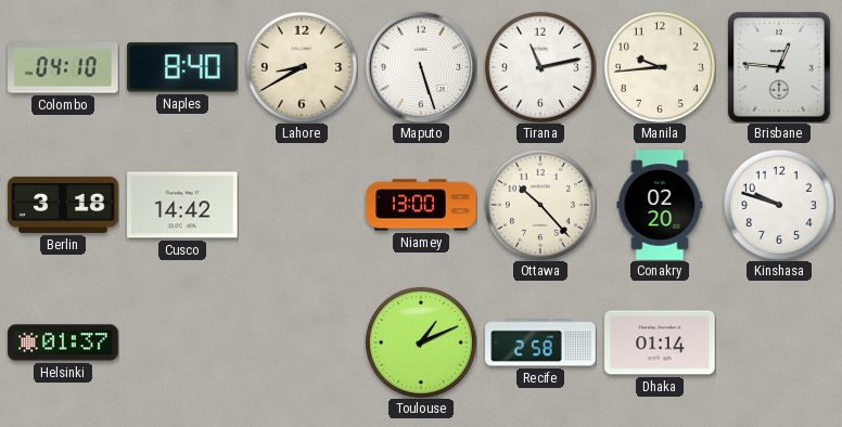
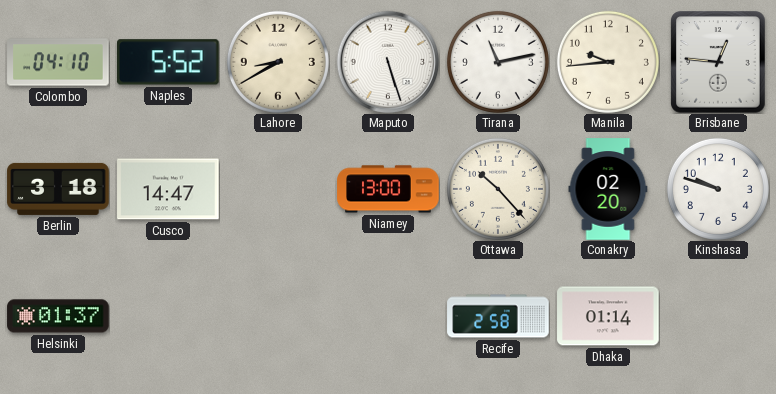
Naples: 8:40 -> 5:52
Cusco: 14:42 -> 14:47
Toulouse: 1:11 -> none
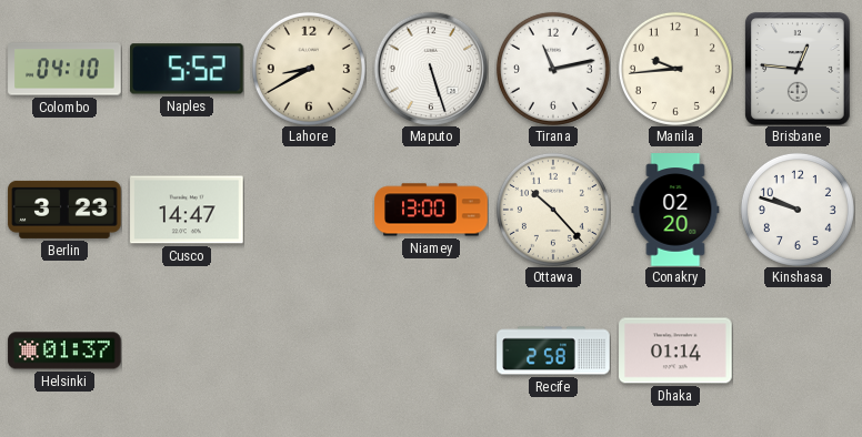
Berlin: 3:18 -> 3:23
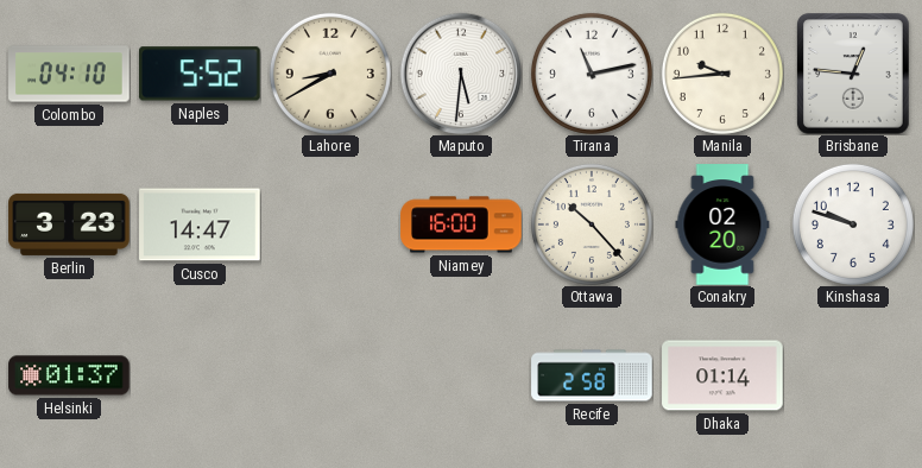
Maputo: 5:27 -> 5:31
Niamey: 13:00 -> 16:00
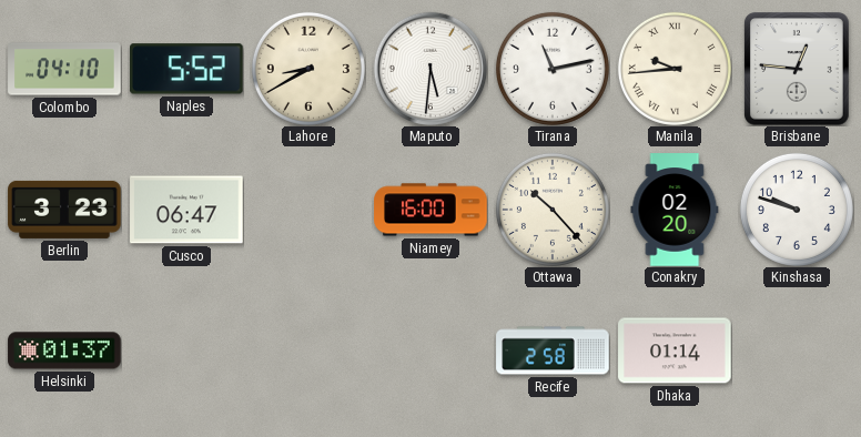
Manila numerals: Arabic -> Roman
Cusco: 14:47 -> 06:47
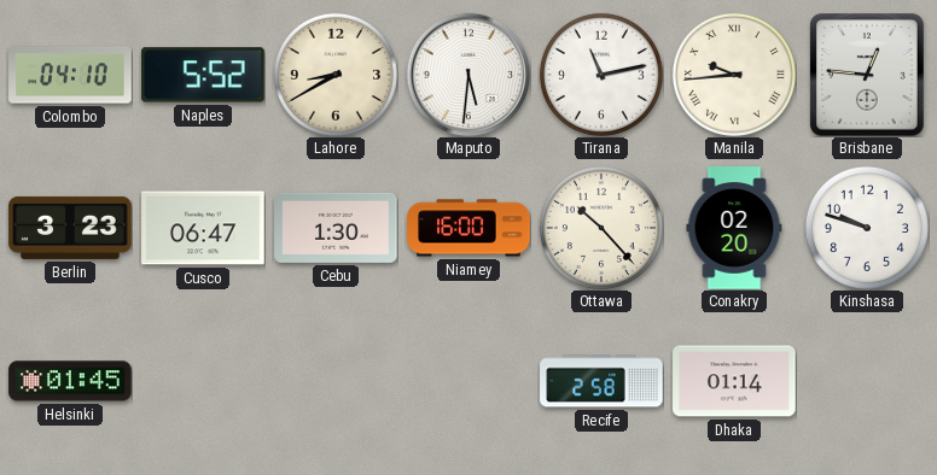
Cebu: none -> 1:30
Helsinki: 01:37 -> 01:45
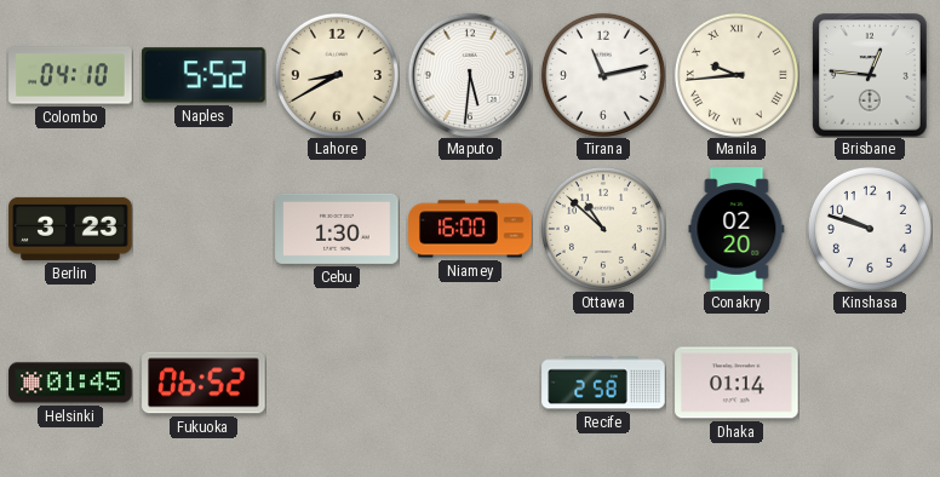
Cusco: 06:47 -> none
Ottawa: 10:23 -> 10:52
Fukuoka: none -> 06:52
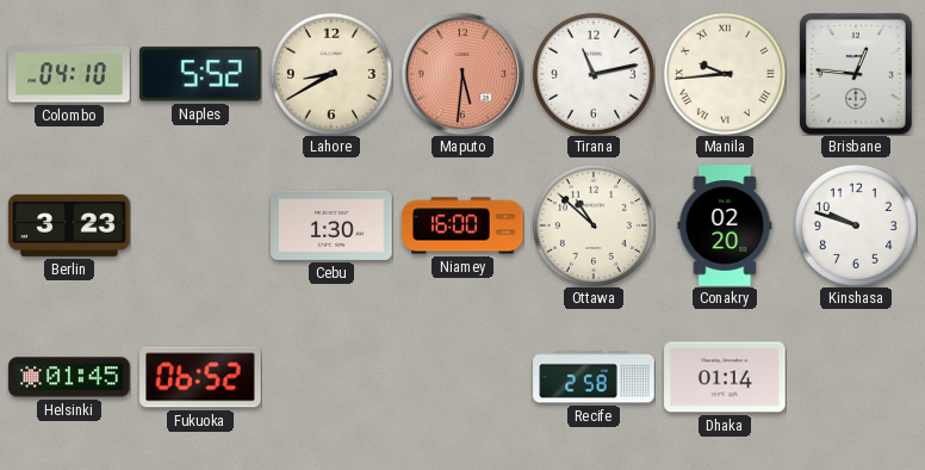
Maputo dial: white -> salmon
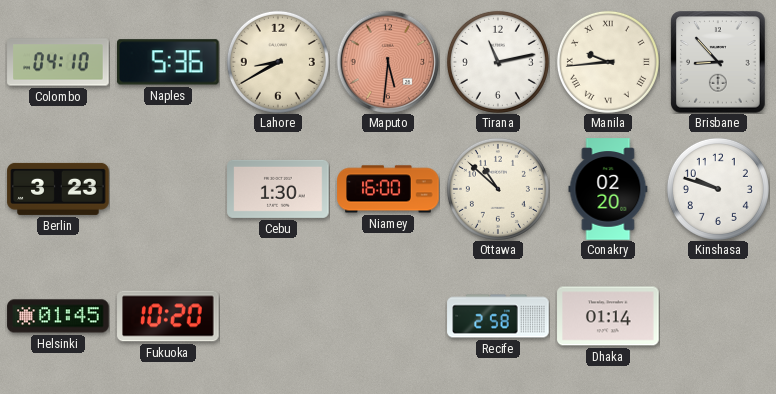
Naples: 5:52 -> 5:36
Brisbane: 12:46 -> 8:53
Fukuoka: 06:52 -> 10:20
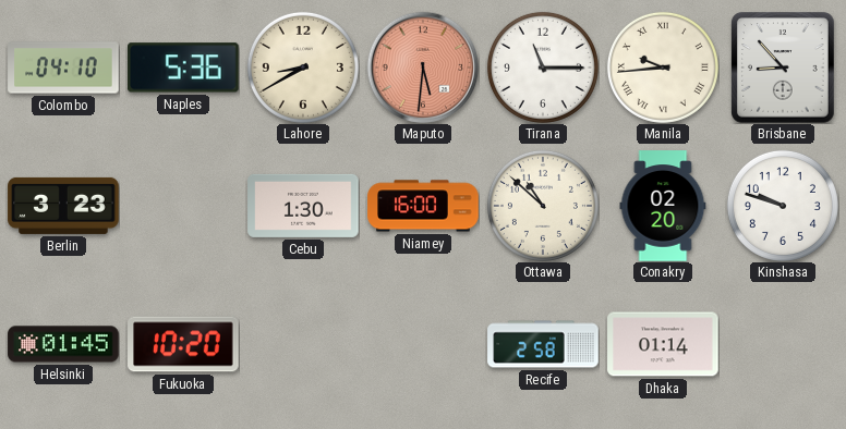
Tirana: 11:13 -> 11:15
